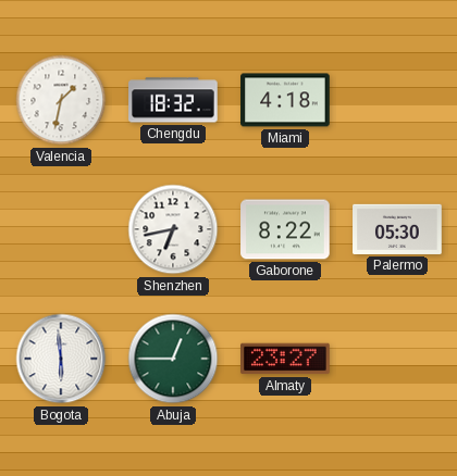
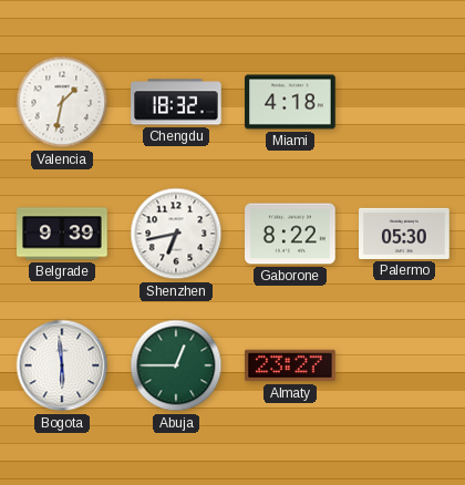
Belgrade: none -> 9:39
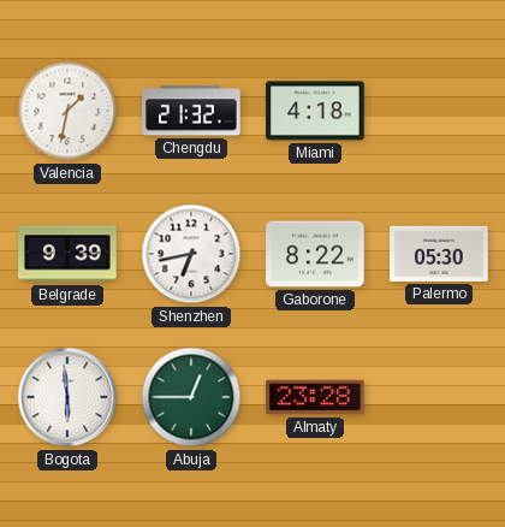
Chengdu: 18:32 -> 21:32
Almaty: 23:27 -> 23:28
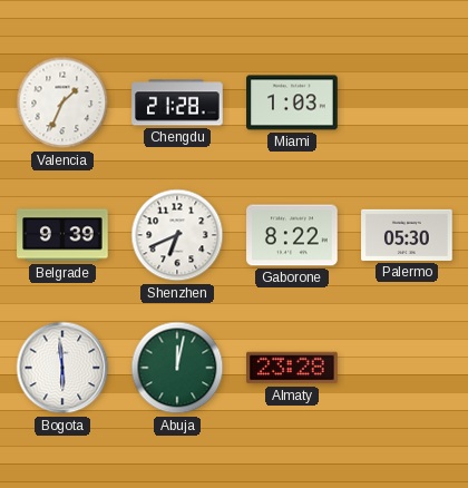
Valencia: 1:32 -> 1:34
Chengdu: 21:32 -> 21:28
Miami: 4:18 -> 1:03
Shenzhen: 6:43 -> 6:41
Abuja: 12:45 -> 12:02
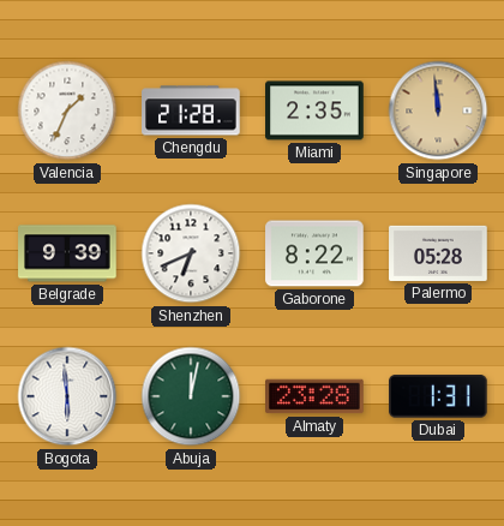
Miami: 1:03 -> 2:35
Singapore: none -> 11:59
Palermo: 05:30 -> 05:28
Dubai: none -> 1:31
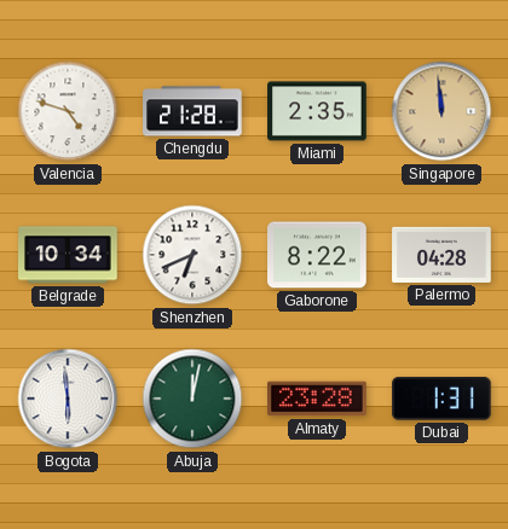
Valencia: 1:34 -> 4:48
Belgrade: 9:39 -> 10:34
Palermo: 05:28 -> 04:28
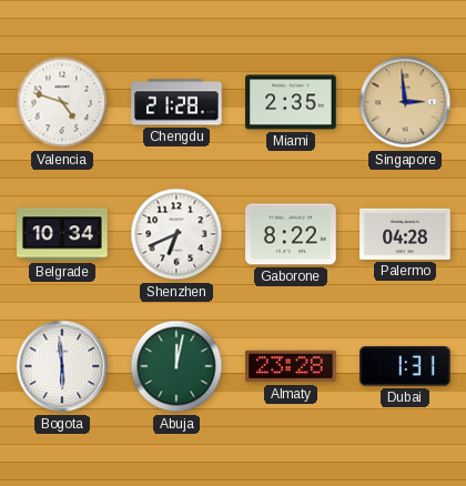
Singapore: 11:59 -> 2:59
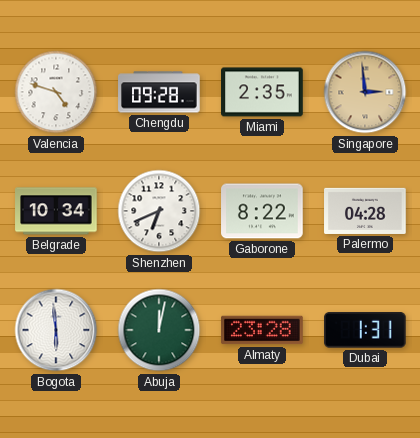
Chengdu: 21:28 -> 09:28
